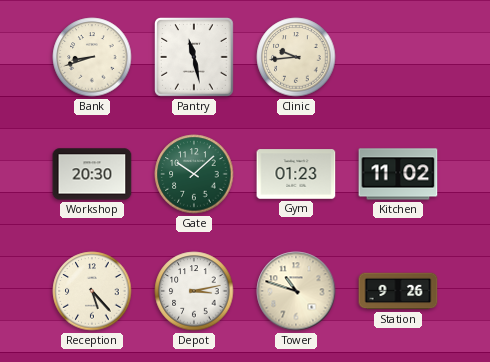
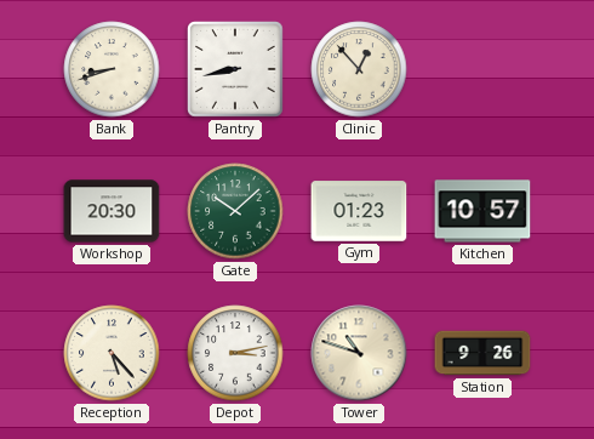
Pantry: 11:28 -> 8:43
Clinic: 9:44 -> 12:53
Kitchen: 11:02 -> 10:57
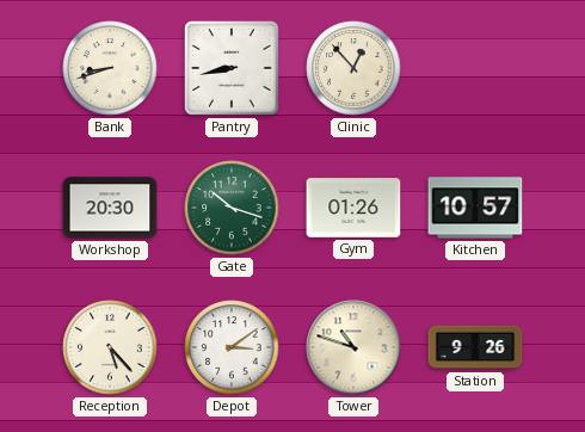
Gate: 10:08 -> 10:18
Gym: 01:23 -> 01:26
Depot: 3:13 -> 3:09
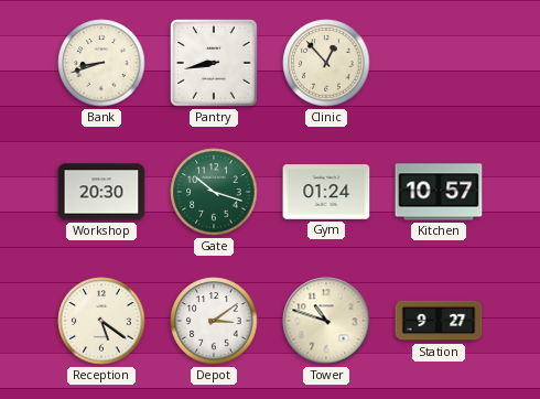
Gym: 01:26 -> 01:24
Reception: 5:23 -> 5:21
Station: 9:26 -> 9:27
